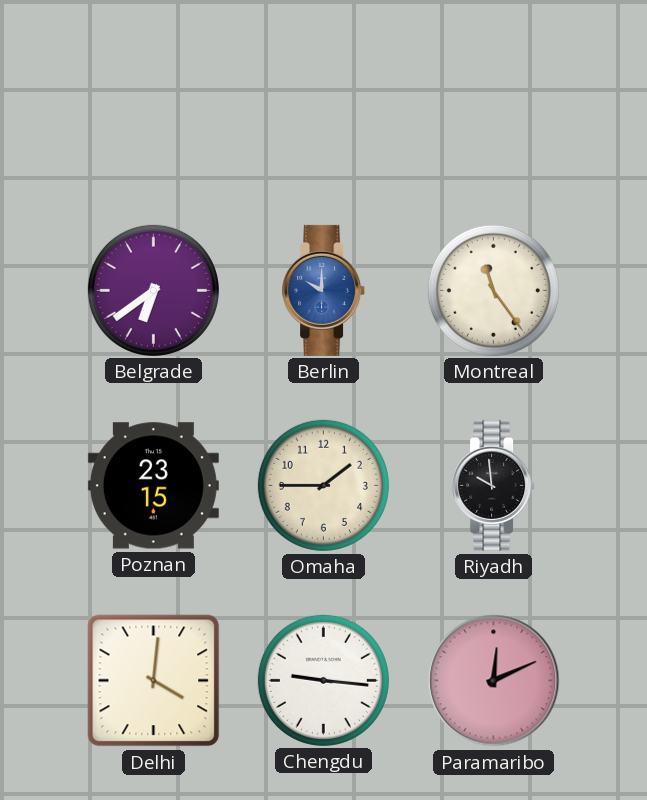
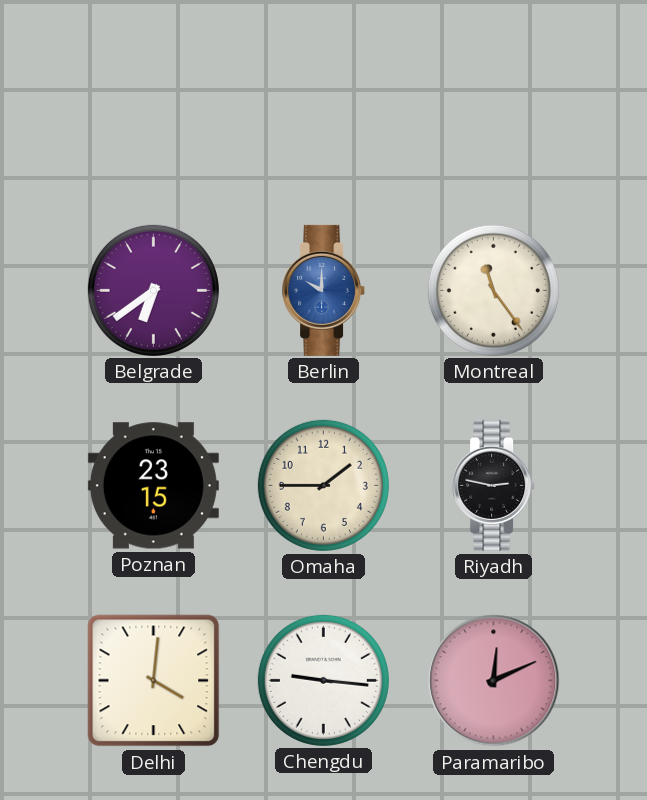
Riyadh: 9:59 -> 2:47
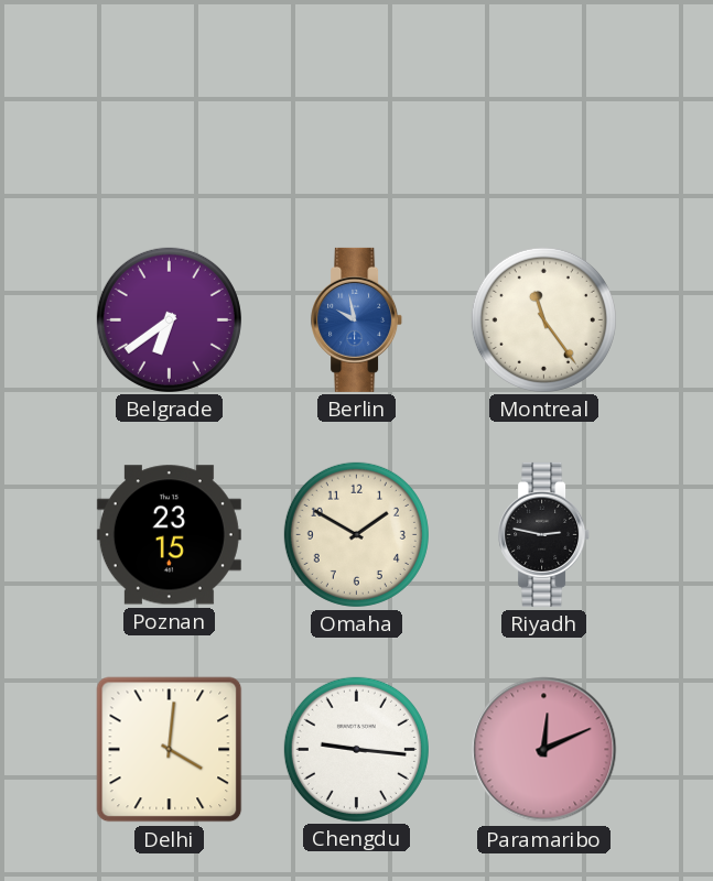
Berlin: 10:00 -> 9:58
Omaha: 1:45 -> 1:50
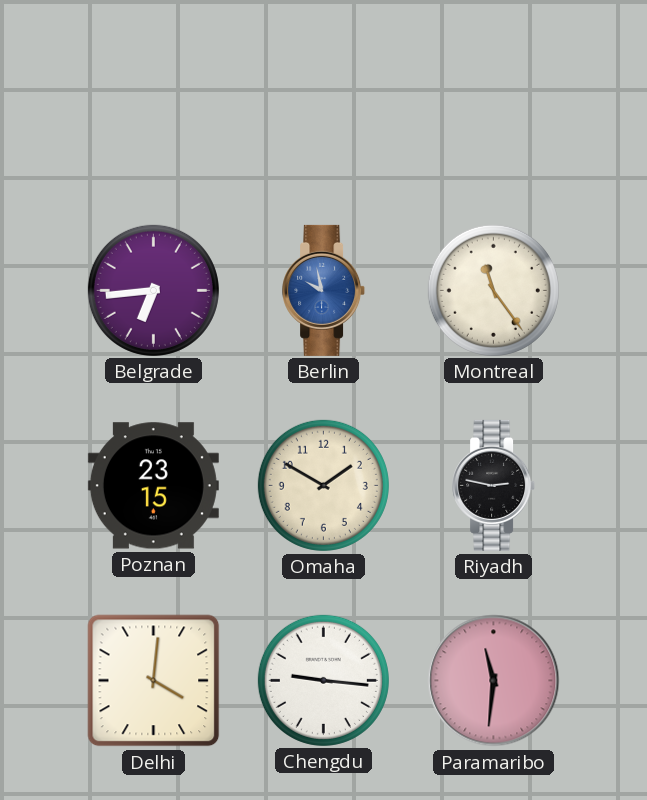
Belgrade: 6:39 -> 6:44
Paramaribo: 12:11 -> 11:31
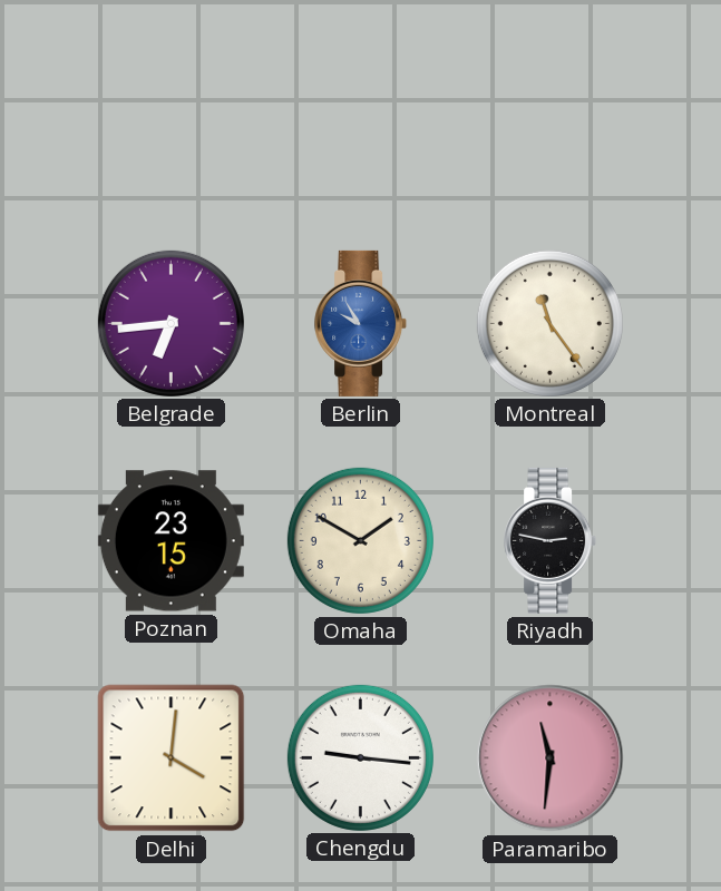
Berlin: 9:58 -> 9:55
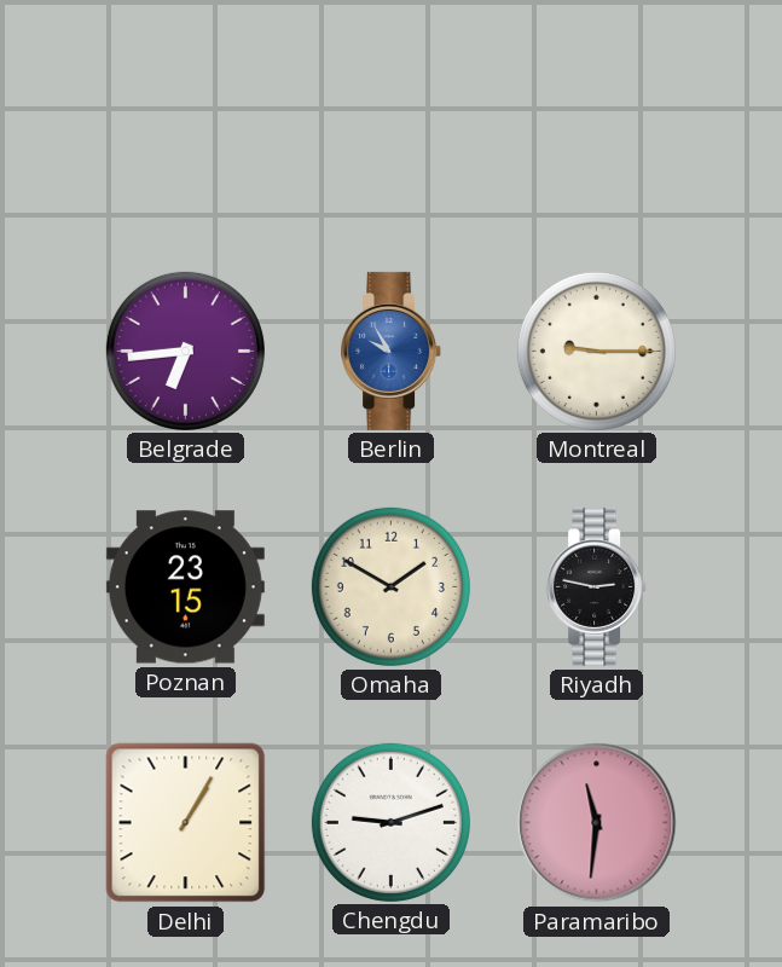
Montreal: 11:24 -> 9:15
Delhi: 4:01 -> 1:05
Chengdu: 9:16 -> 9:12
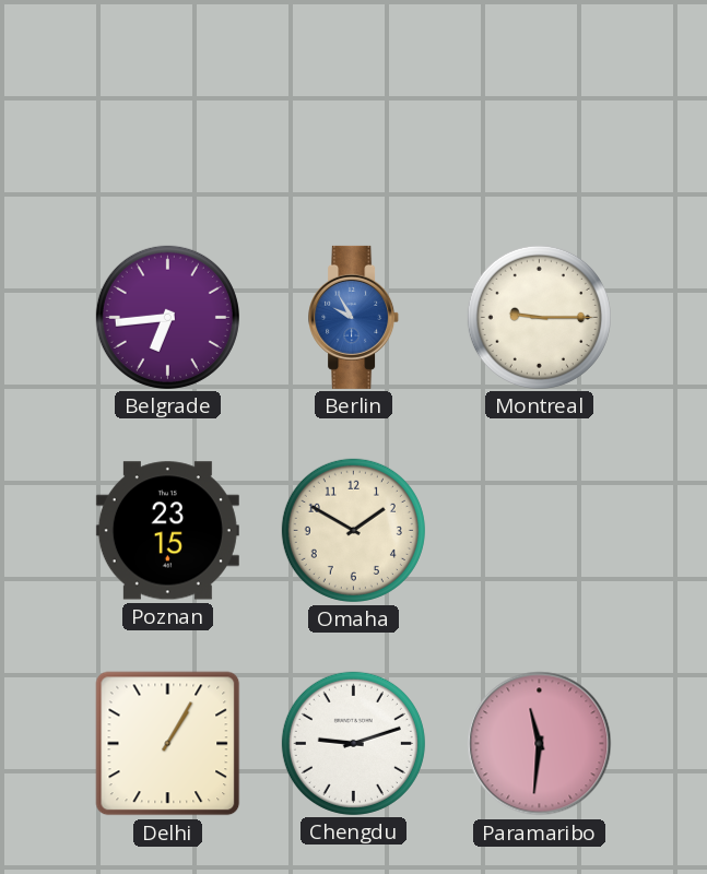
Riyadh: 2:47 -> none
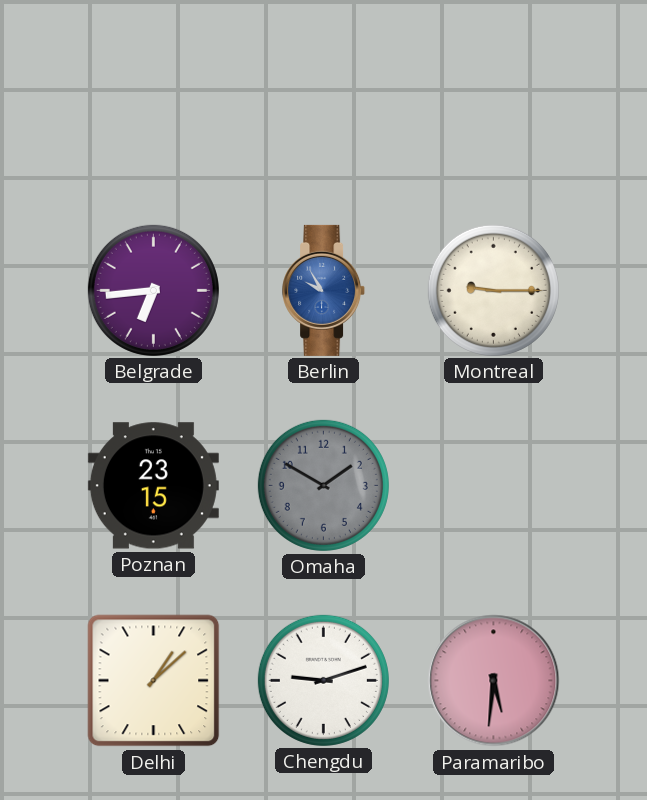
Omaha dial: cream -> grey
Delhi: 1:05 -> 1:08
Paramaribo: 11:31 -> 5:31
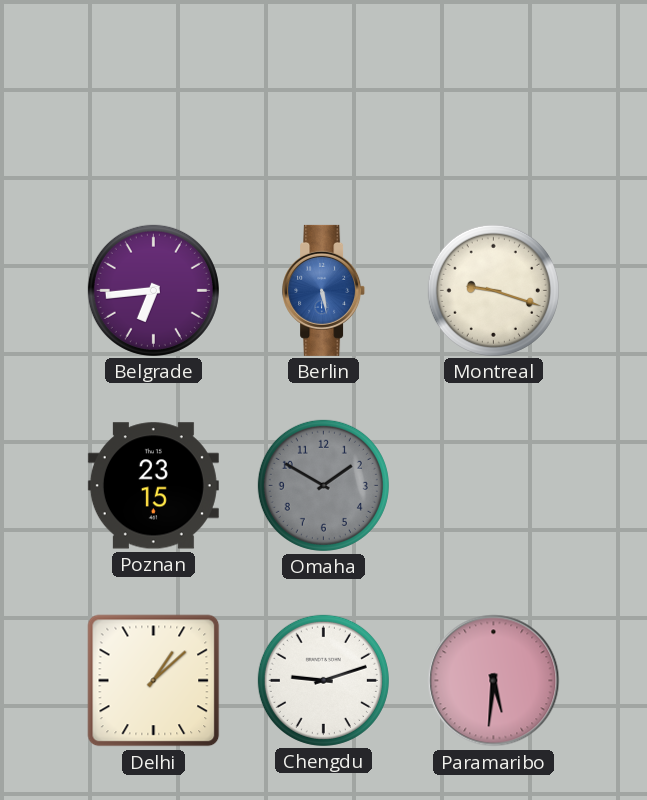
Berlin: 9:55 -> 5:28
Montreal: 9:15 -> 9:18
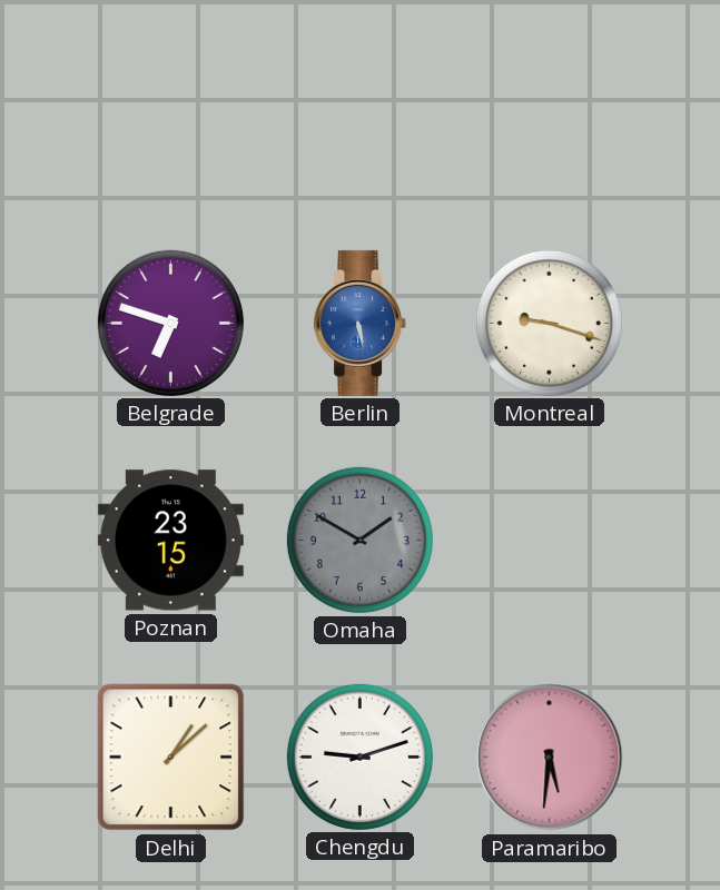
Belgrade: 6:44 -> 6:48
